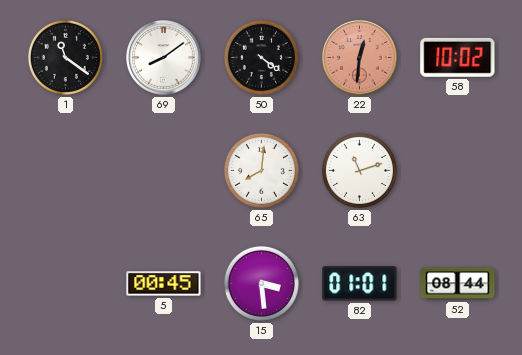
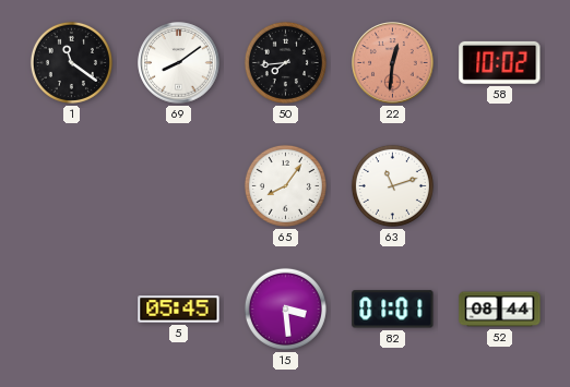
50: 4:21 -> 7:44
65: 8:01 -> 8:06
5: 00:45 -> 05:45
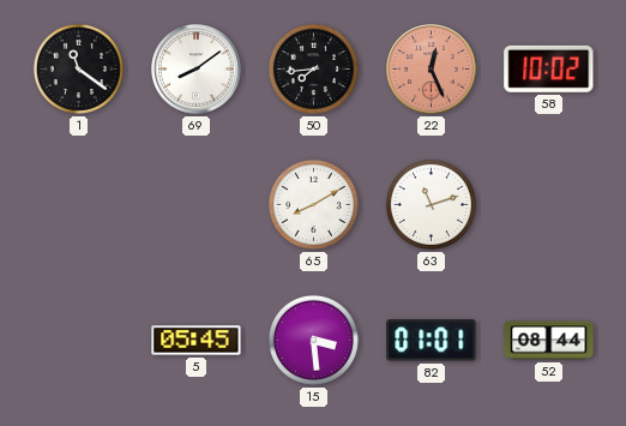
22: 12:31 -> 12:26
65: 8:06 -> 8:10
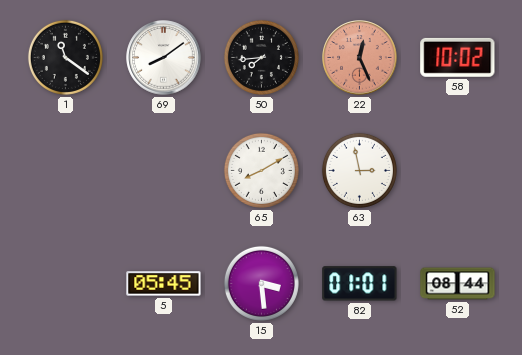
63: 11:12 -> 2:58
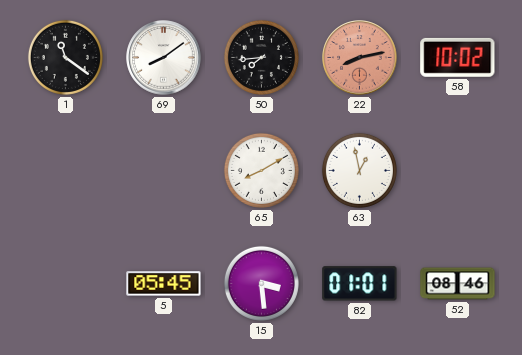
22: 12:26 -> 8:13
63: 2:58 -> 12:58
52: 08:44 -> 08:46
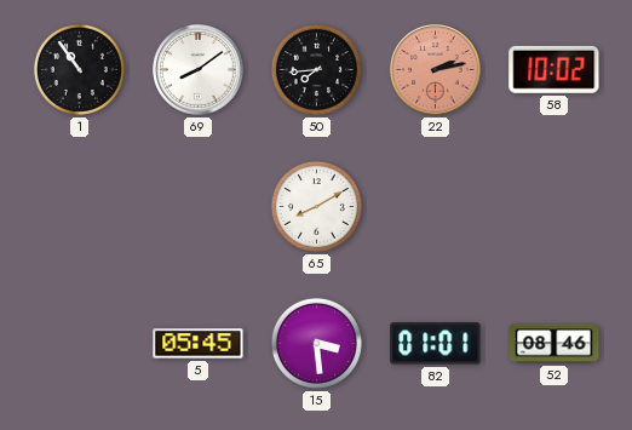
1: 11:21 -> 10:54
22: 8:13 -> 2:13
63: 12:58 -> none
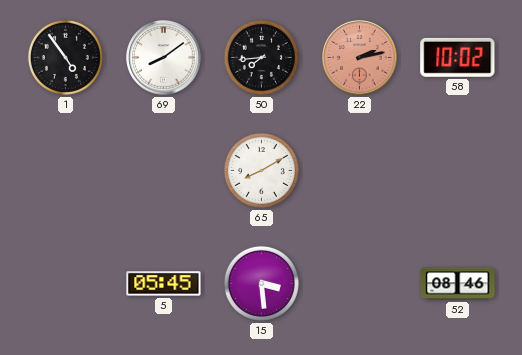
1: 10:54 -> 4:54
82: 01:01 -> none
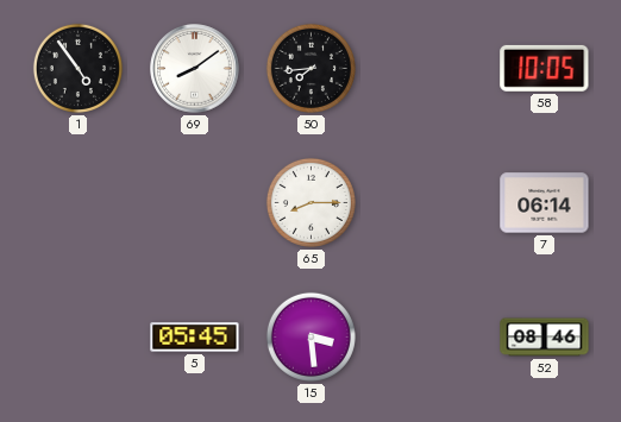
22: 2:13 -> none
58: 10:02 -> 10:05
65: 8:10 -> 8:15
7: none -> 06:14
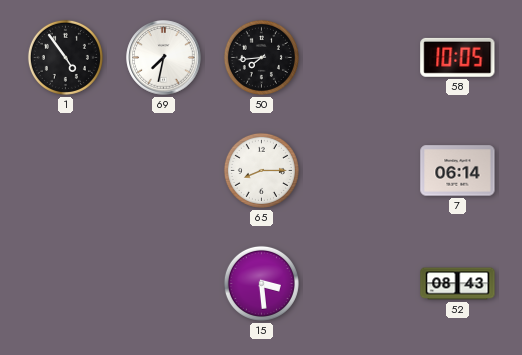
69: 8:09 -> 7:32
5: 05:45 -> none
52: 08:46 -> 08:43
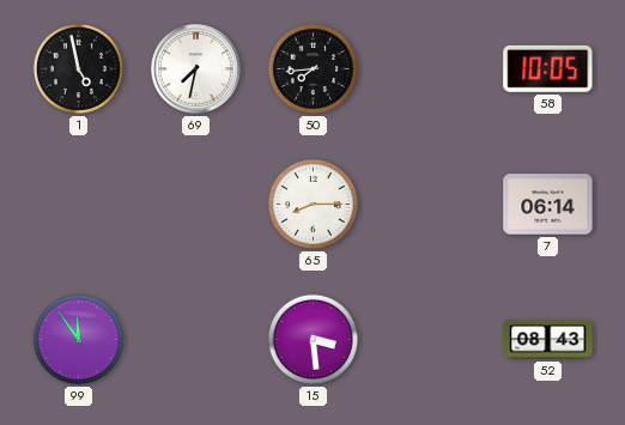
1: 4:54 -> 4:58
99: none -> 11:54
